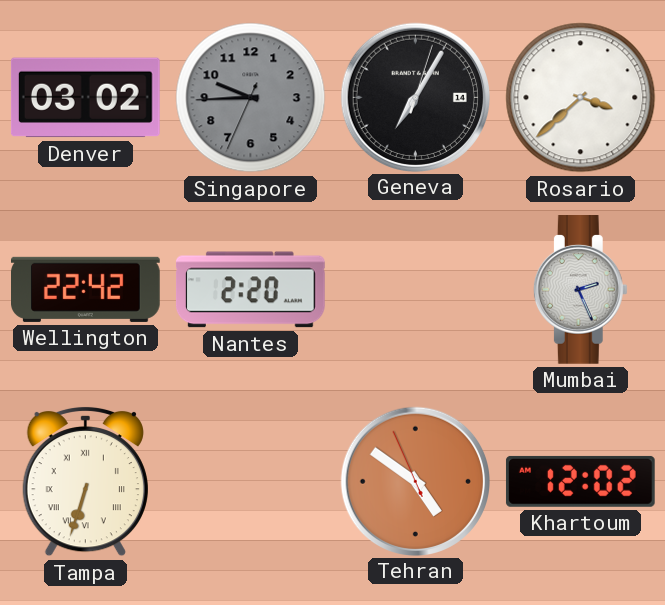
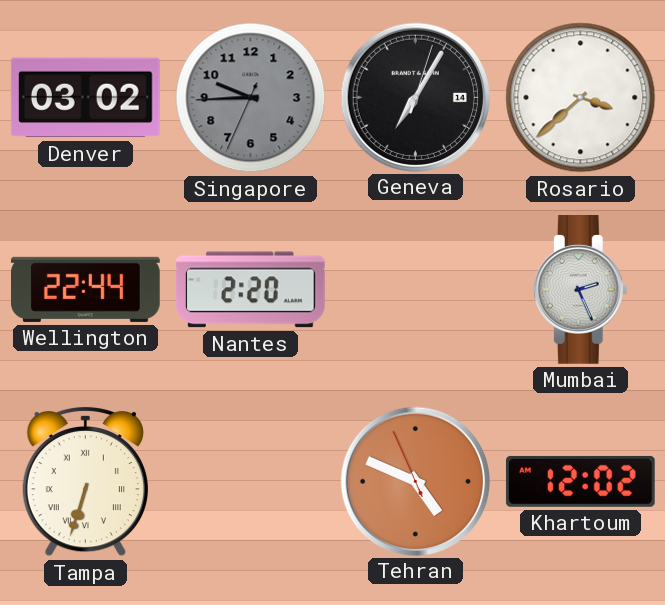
Wellington: 22:42 -> 22:44
Tehran: 4:50 -> 4:48
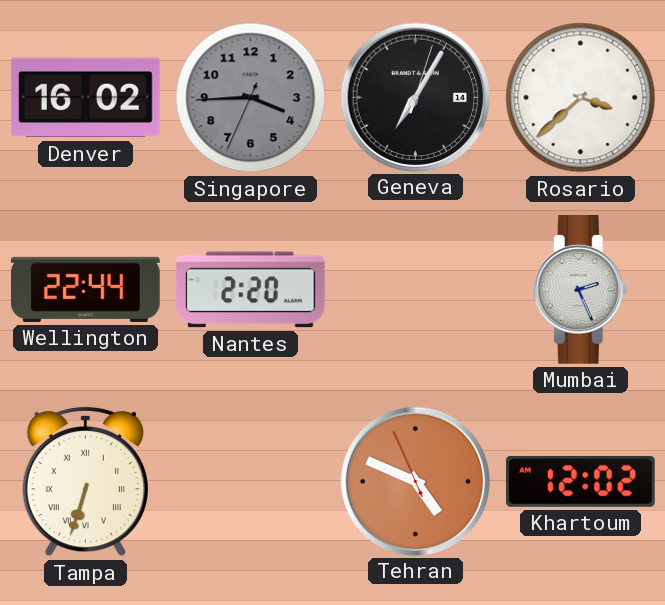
Denver: 03:02 -> 16:02
Singapore: 9:44 -> 3:44
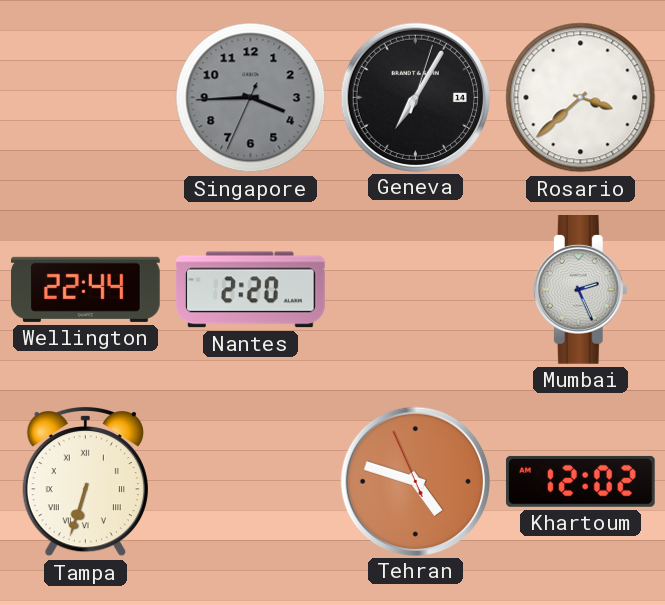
Denver: 16:02 -> none
Tehran: 4:48 -> 4:47
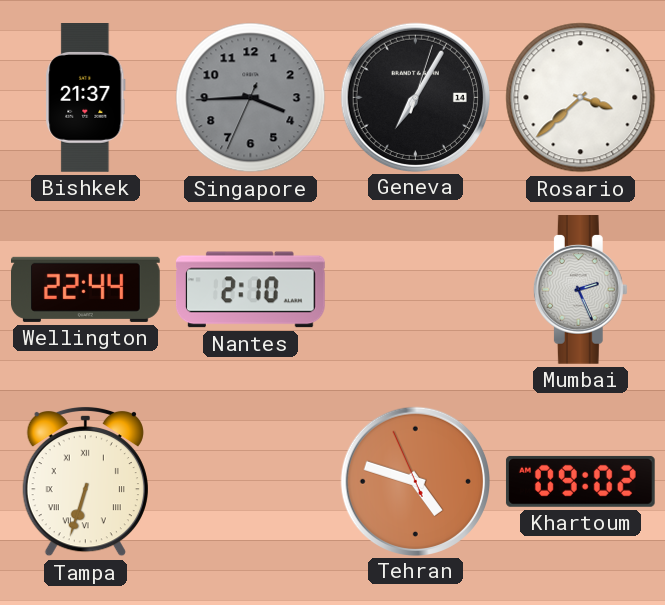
Bishkek: none -> 21:37
Nantes: 2:20 -> 2:10
Khartoum: 12:02 -> 09:02
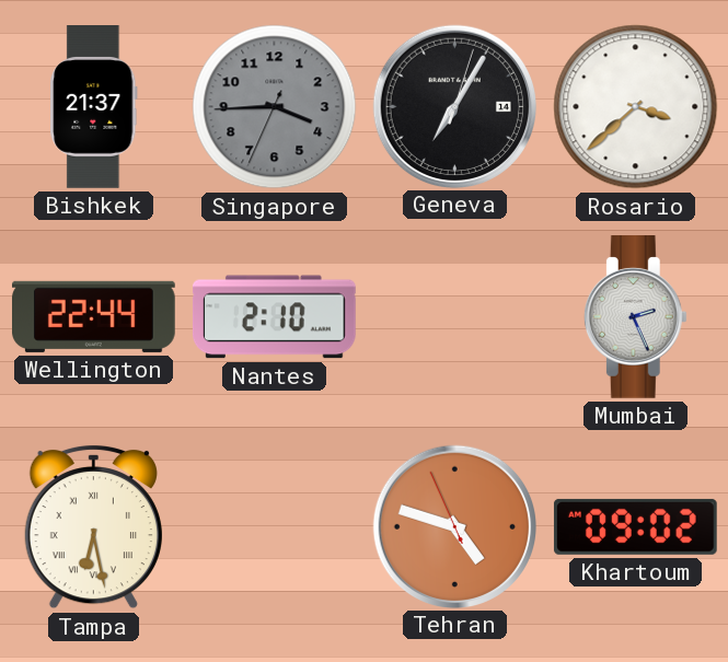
Tampa: 6:33 -> 6:28
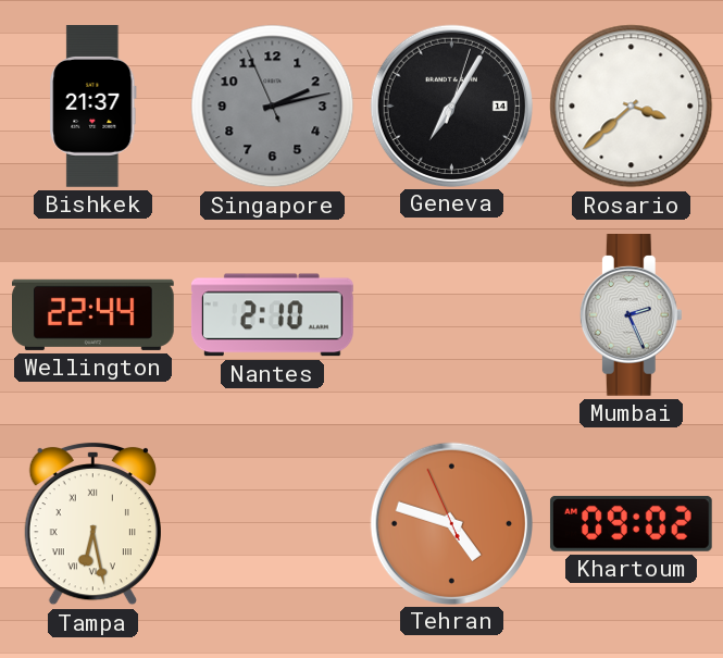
Singapore: 3:44 -> 2:12
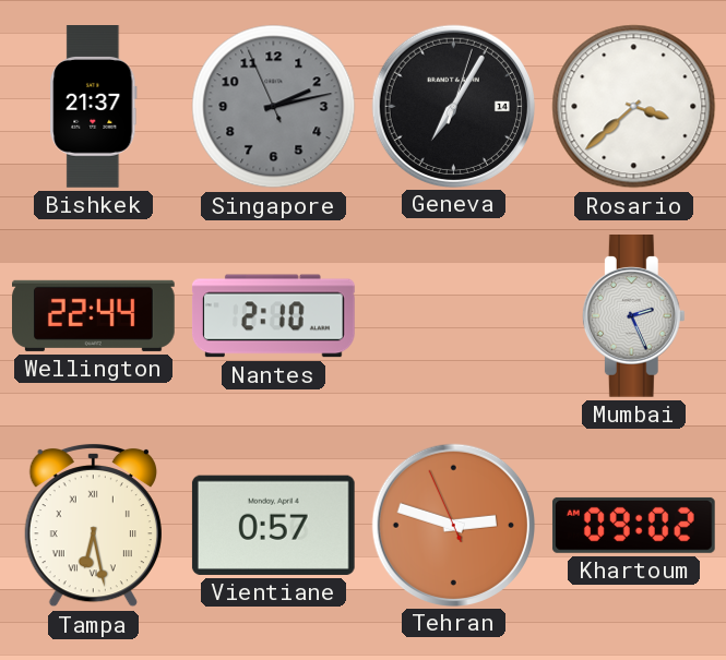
Vientiane: none -> 0:57
Tehran: 4:47 -> 2:47
